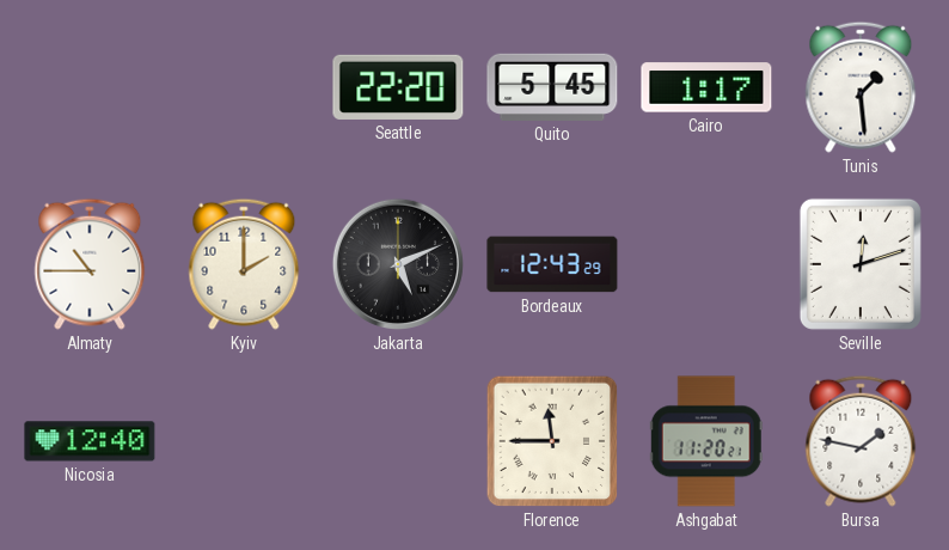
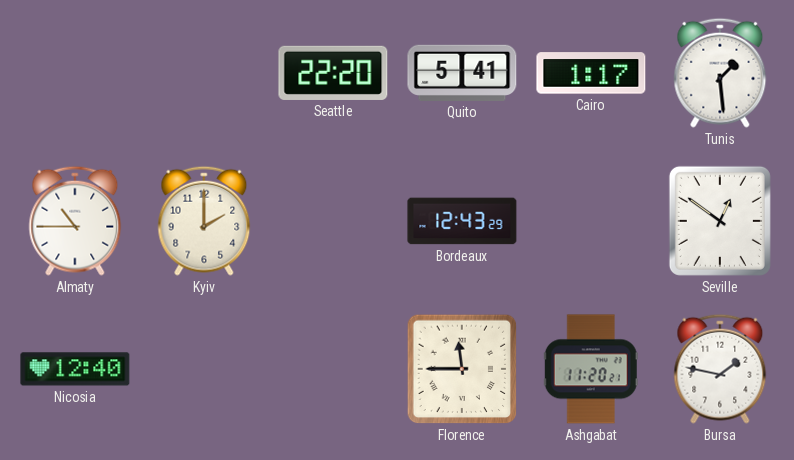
Quito: 5:45 -> 5:41
Jakarta: 5:11 -> none
Seville: 12:12 -> 12:51
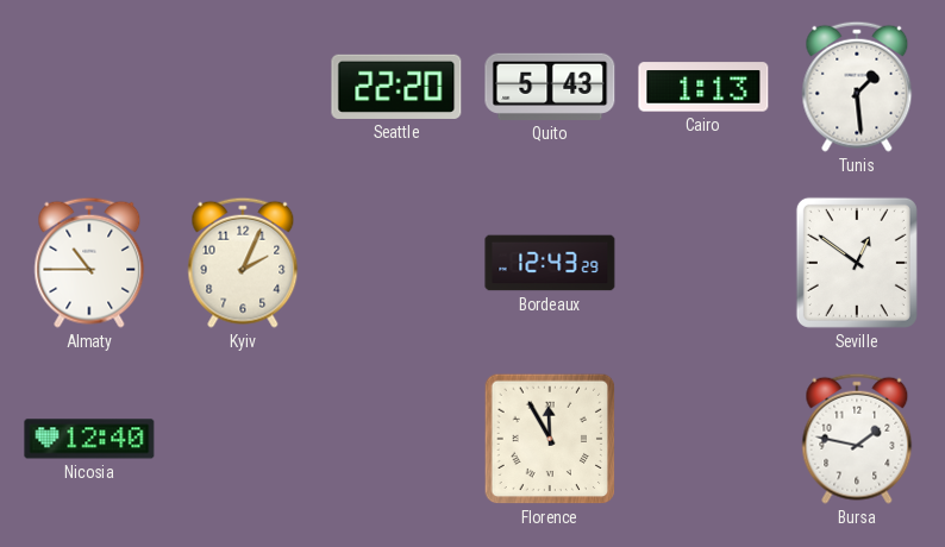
Quito: 5:41 -> 5:43
Cairo: 1:17 -> 1:13
Kyiv: 2:00 -> 2:04
Florence: 11:45 -> 11:55
Ashgabat: 11:20 -> none
